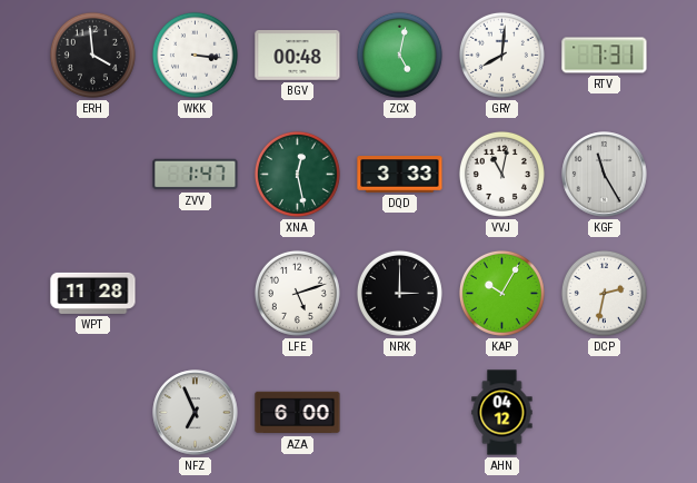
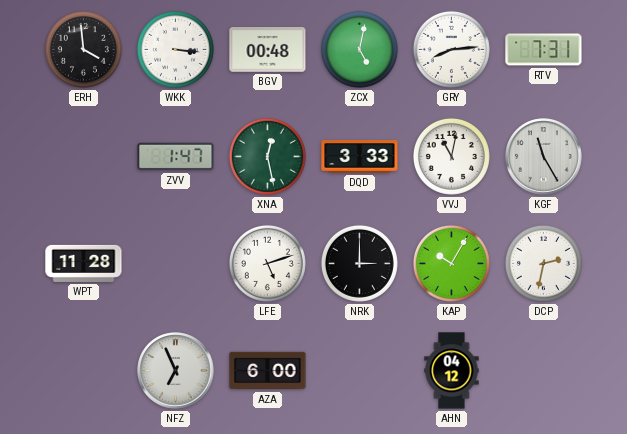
GRY: 8:01 -> 8:14
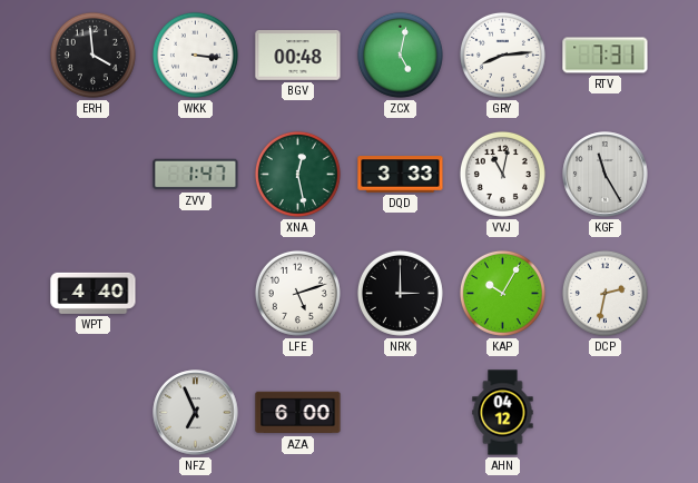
WPT: 11:28 -> 4:40
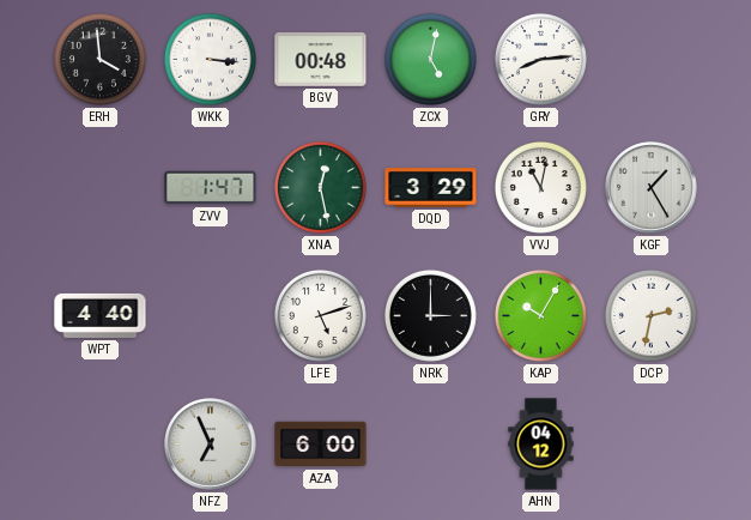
RTV: 7:31 -> none
DQD: 3:33 -> 3:29
KGF: 11:25 -> 1:25
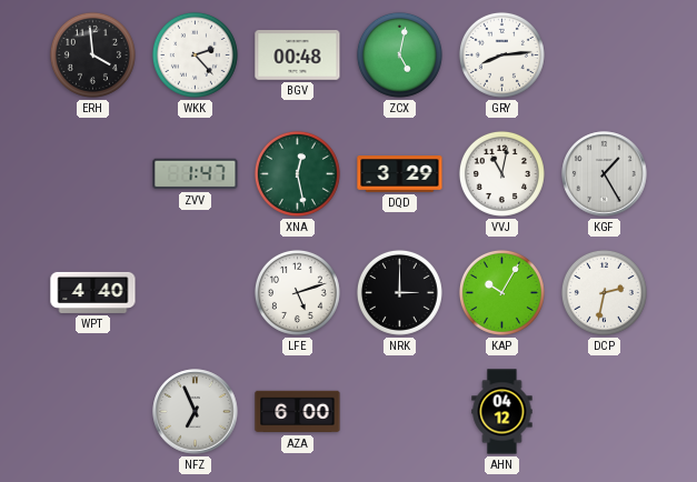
WKK: 3:16 -> 2:23
